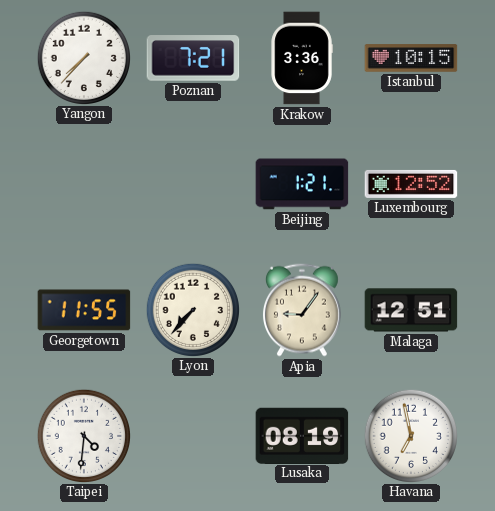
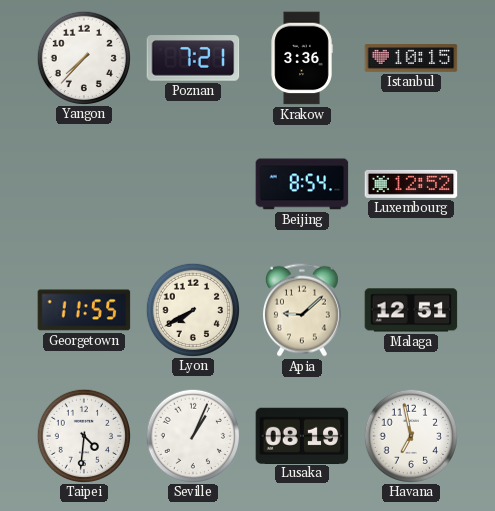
Beijing: 1:21 -> 8:54
Lyon: 7:37 -> 7:40
Apia: 9:06 -> 9:08
Seville: none -> 1:04
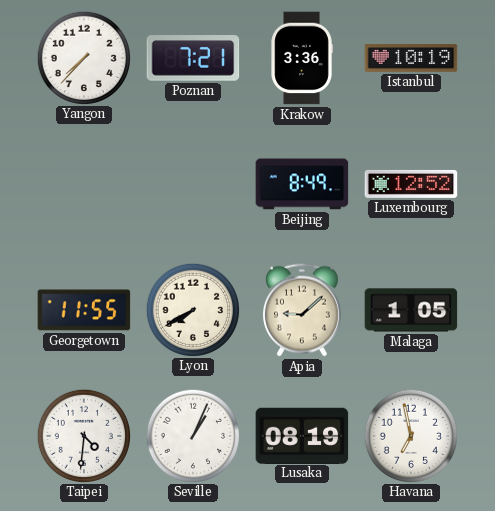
Istanbul: 10:15 -> 10:19
Beijing: 8:54 -> 8:49
Malaga: 12:51 -> 1:05
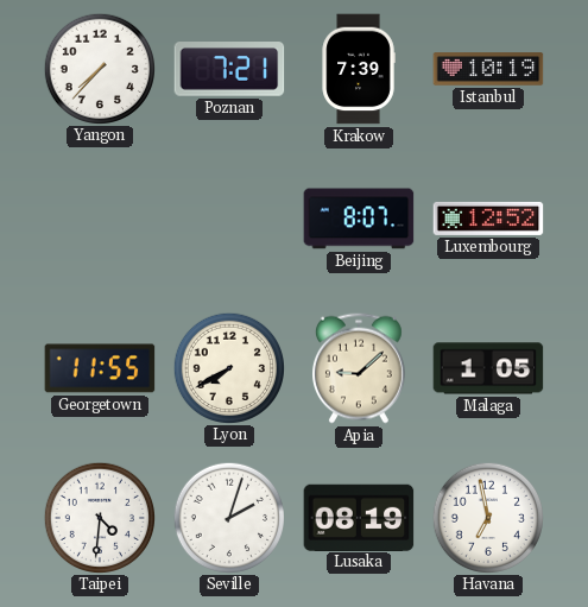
Krakow: 3:36 -> 7:39
Beijing: 8:49 -> 8:07
Seville: 1:04 -> 2:03
